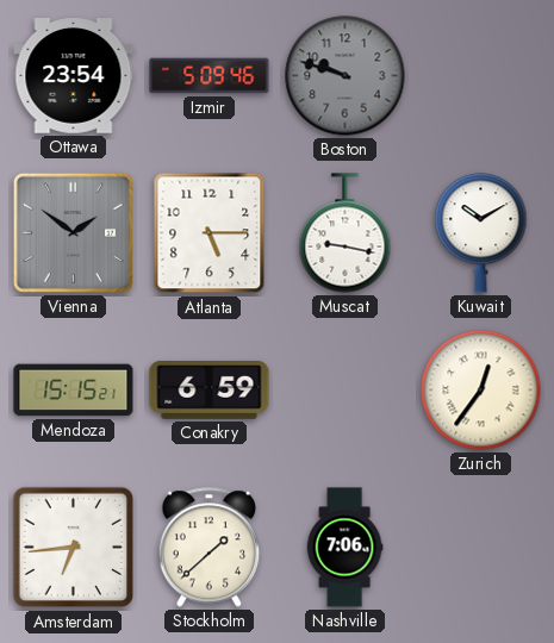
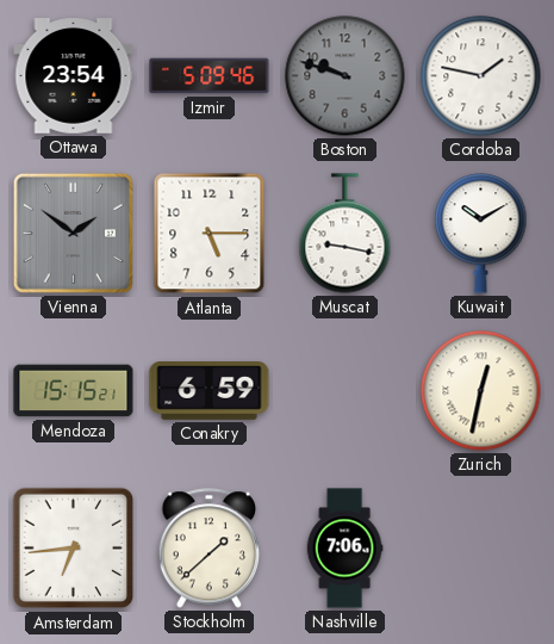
Cordoba: none -> 1:47
Zurich: 12:36 -> 12:32
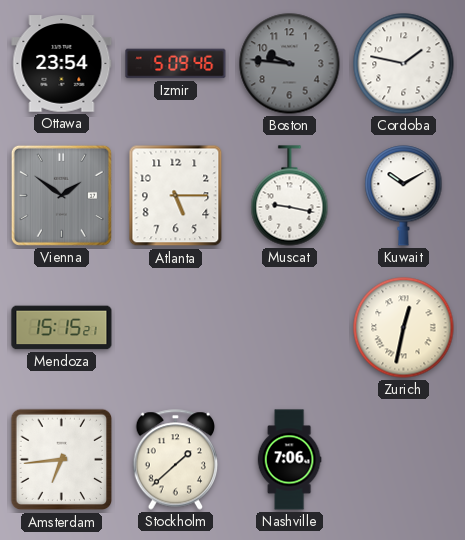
Boston: 9:48 -> 9:46
Conakry: 6:59 -> none
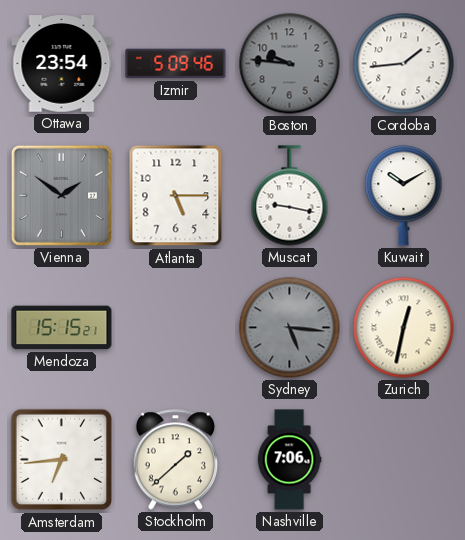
Cordoba: 1:47 -> 1:44
Sydney: none -> 5:16
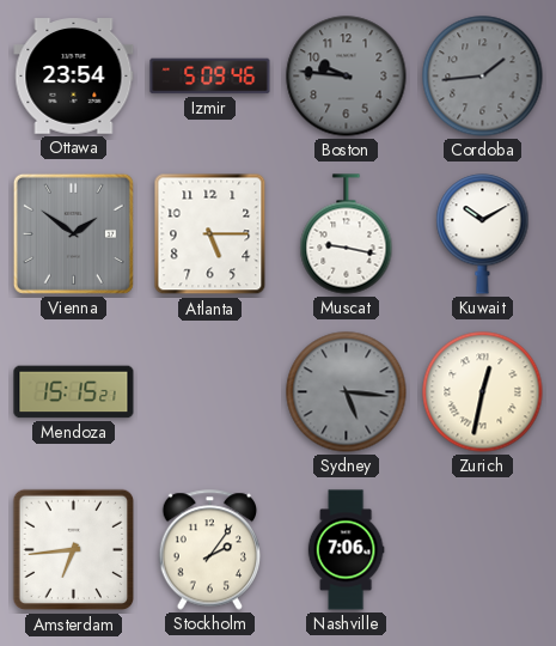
Cordoba dial: white -> grey
Stockholm: 1:38 -> 2:06
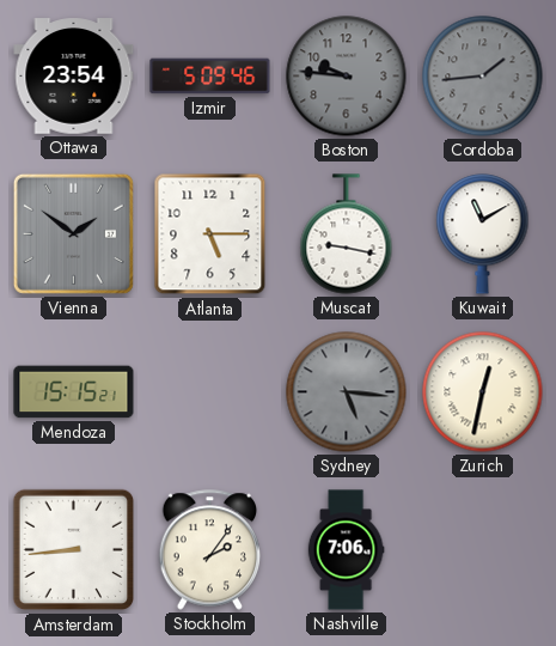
Kuwait: 10:10 -> 11:10
Amsterdam: 6:44 -> 8:44
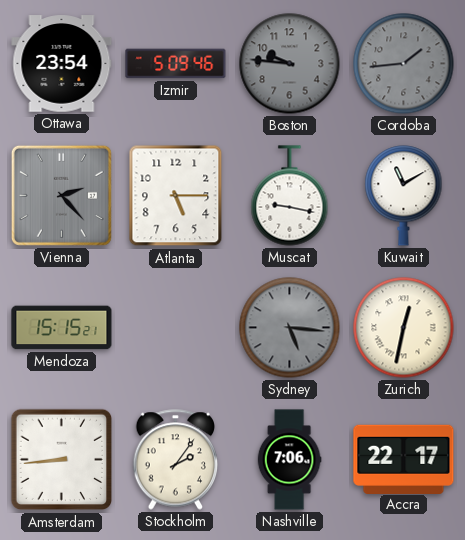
Vienna: 1:51 -> 2:23
Accra: none -> 22:17
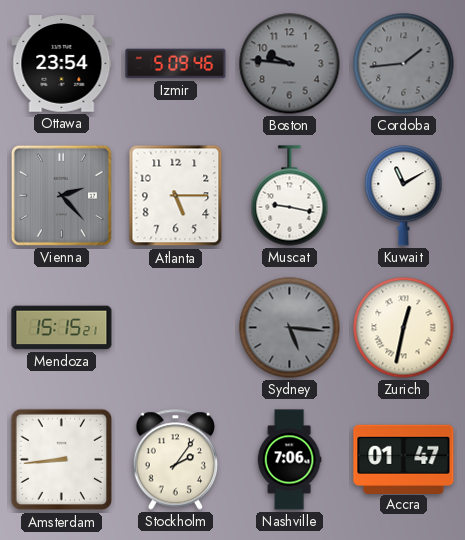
Accra: 22:17 -> 01:47
